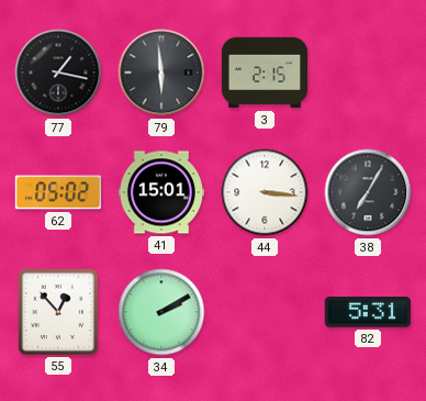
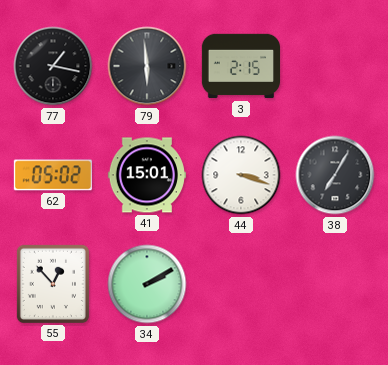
44: 3:16 -> 3:18
82: 5:31 -> none
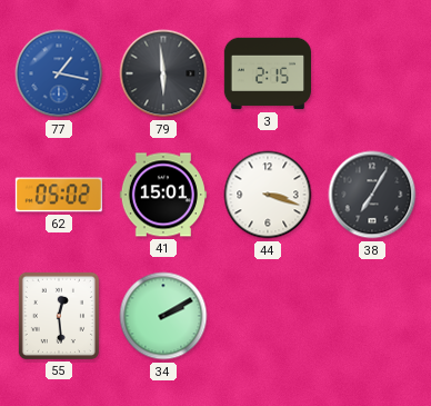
77 dial: black -> blue
55: 12:53 -> 12:29
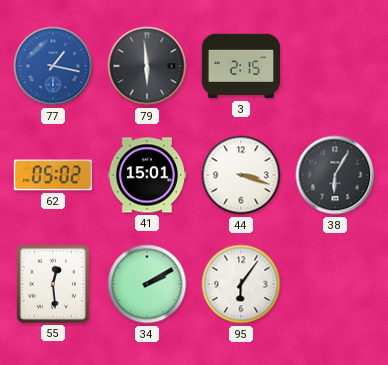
38: 7:05 -> 6:05
95: none -> 6:06
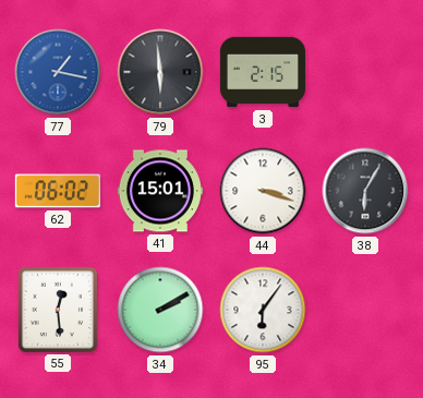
62: 05:02 -> 06:02
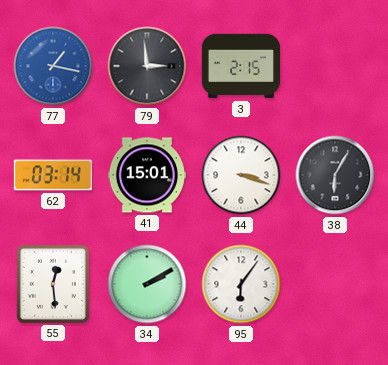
79: 5:59 -> 2:59
62: 06:02 -> 03:14
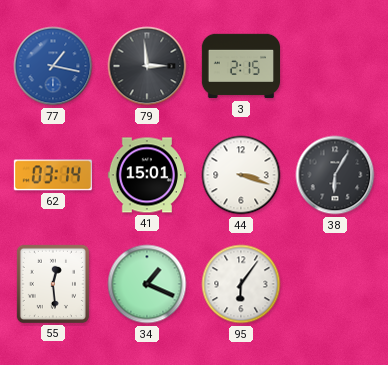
34: 2:10 -> 1:19
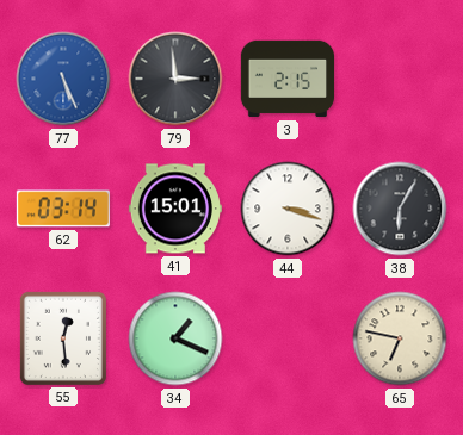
77: 1:17 -> 5:26
95: 6:06 -> none
65: none -> 6:47
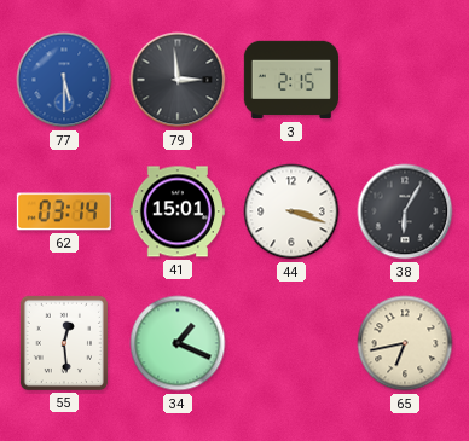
77: 5:26 -> 5:30
65: 6:47 -> 6:43
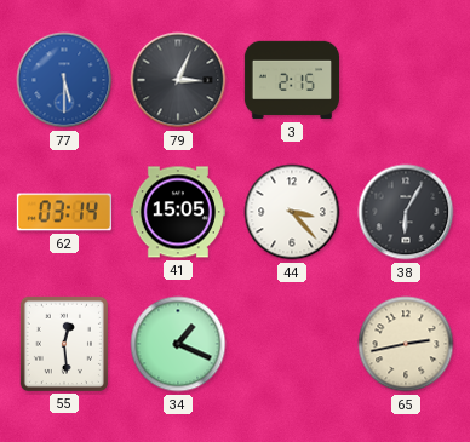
79: 2:59 -> 3:04
41: 15:01 -> 15:05
44: 3:18 -> 3:23
65: 6:43 -> 2:43
